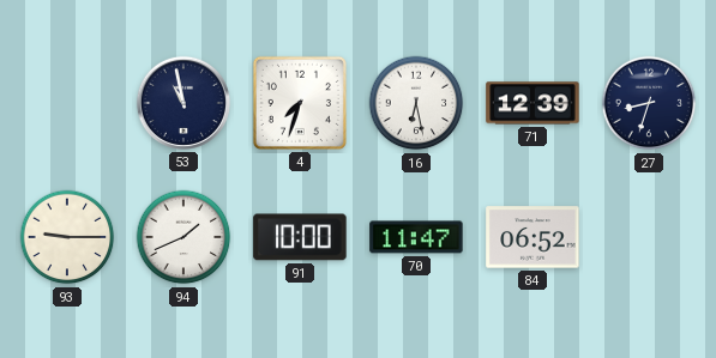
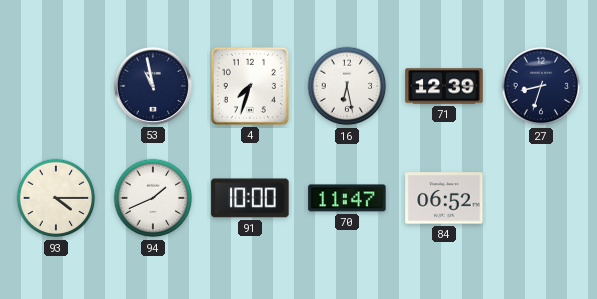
93: 9:15 -> 4:15
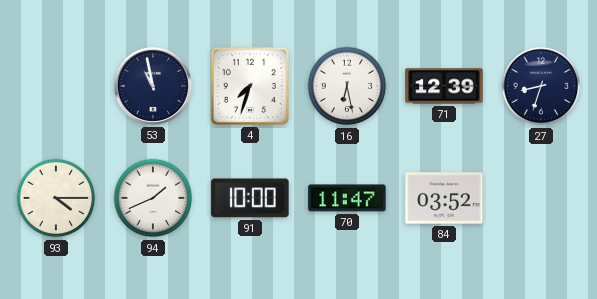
84: 06:52 -> 03:52
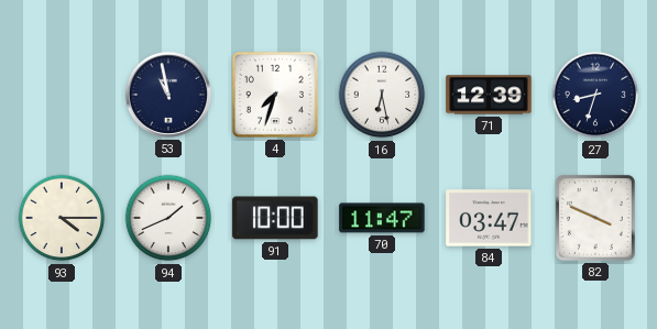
84: 03:52 -> 03:47
82: none -> 3:49
